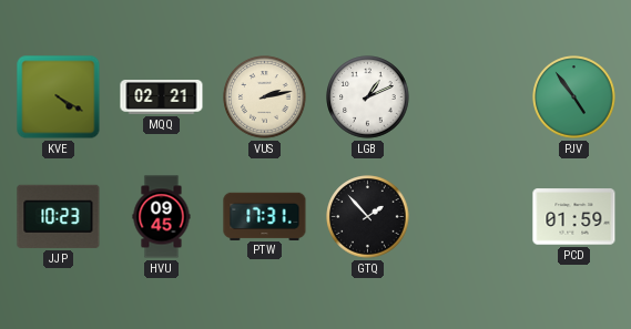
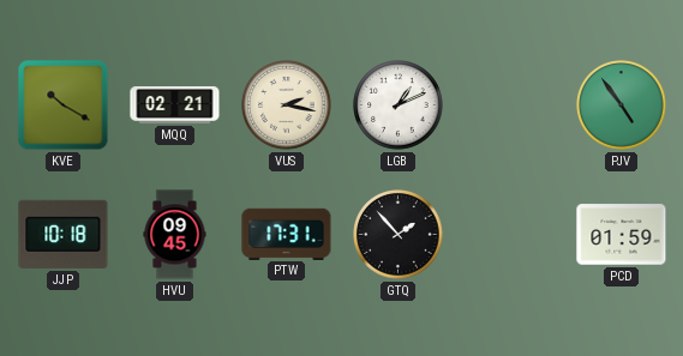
KVE: 4:20 -> 10:20
VUS: 2:13 -> 2:17
JJP: 10:23 -> 10:18
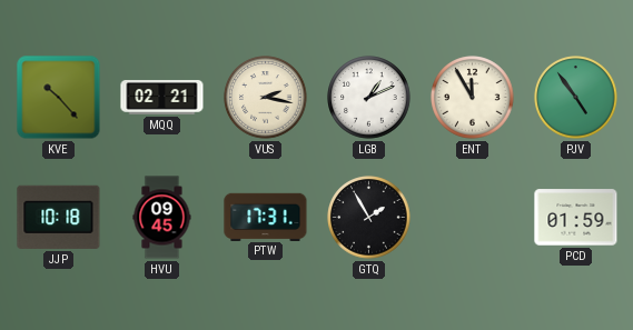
KVE: 10:20 -> 10:23
ENT: none -> 11:55
GTQ: 1:53 -> 1:55
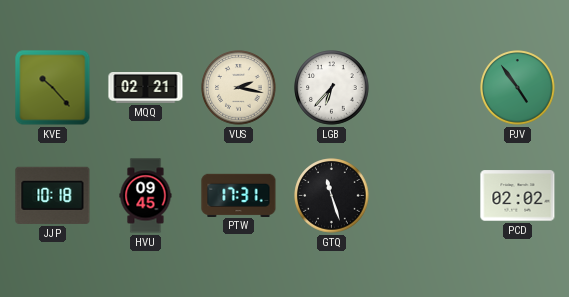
LGB: 1:11 -> 6:37
ENT: 11:55 -> none
GTQ: 1:55 -> 11:27
PCD: 01:59 -> 02:02
